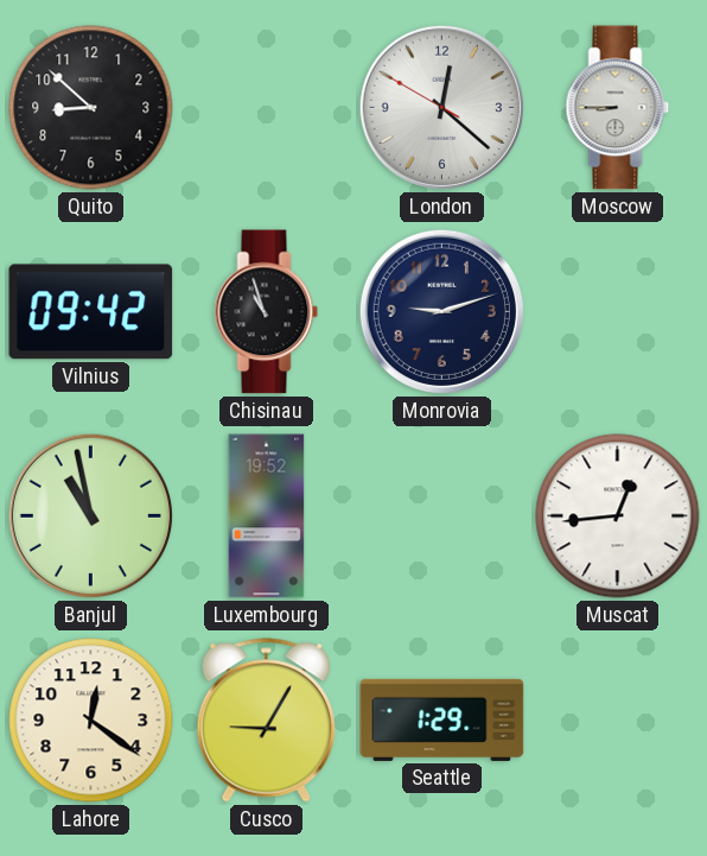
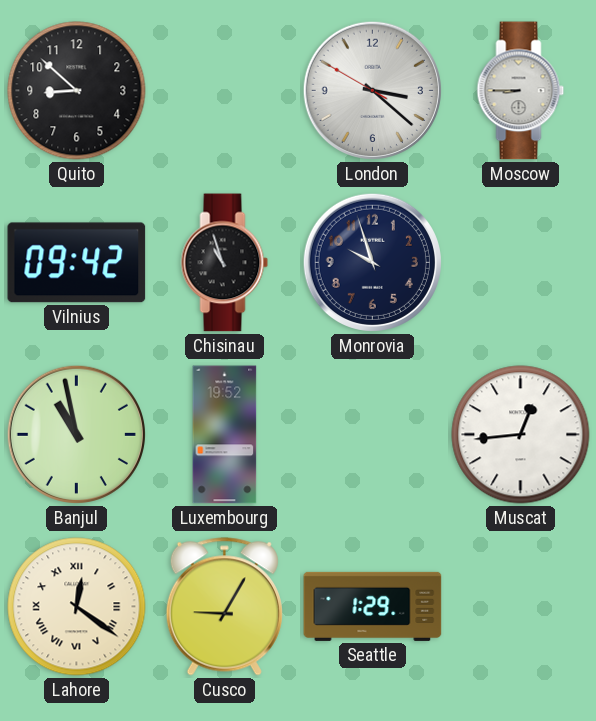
London: 12:21 -> 3:21
Monrovia: 9:12 -> 9:57
Lahore numerals: Arabic -> Roman
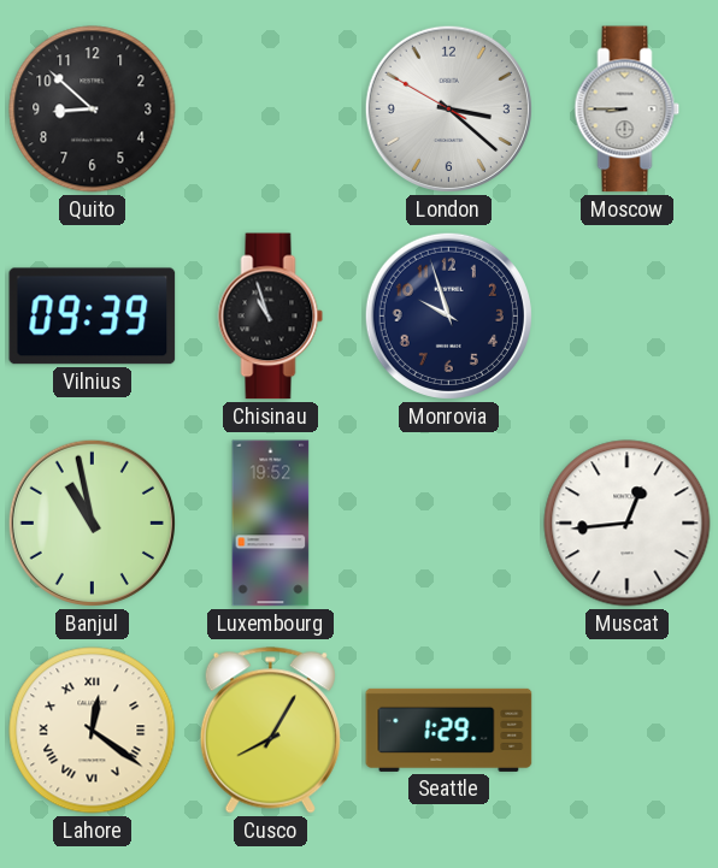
Vilnius: 09:42 -> 09:39
Cusco: 9:05 -> 8:05
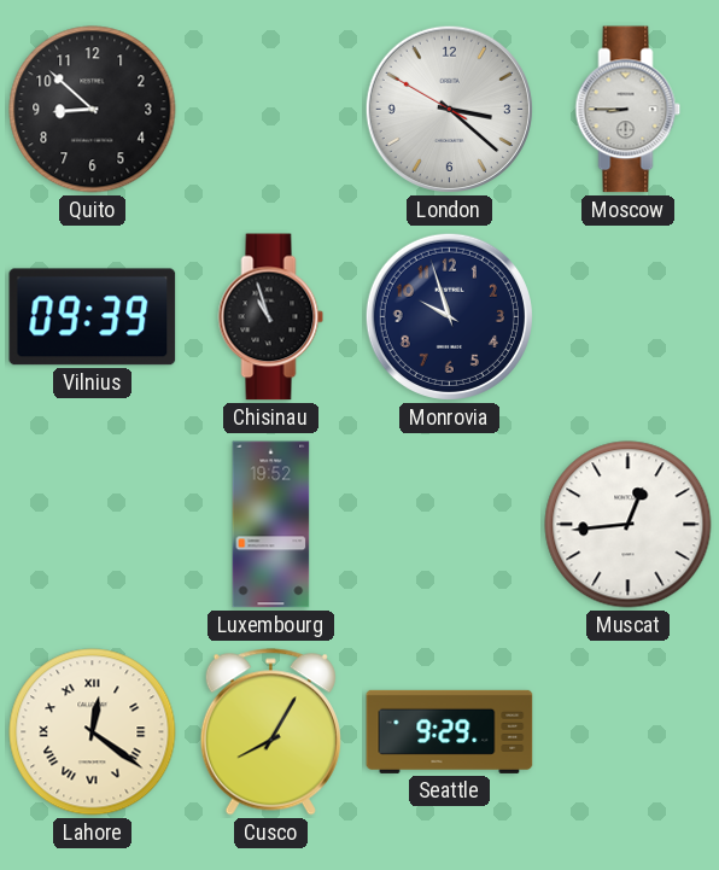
Banjul: 10:58 -> none
Seattle: 1:29 -> 9:29
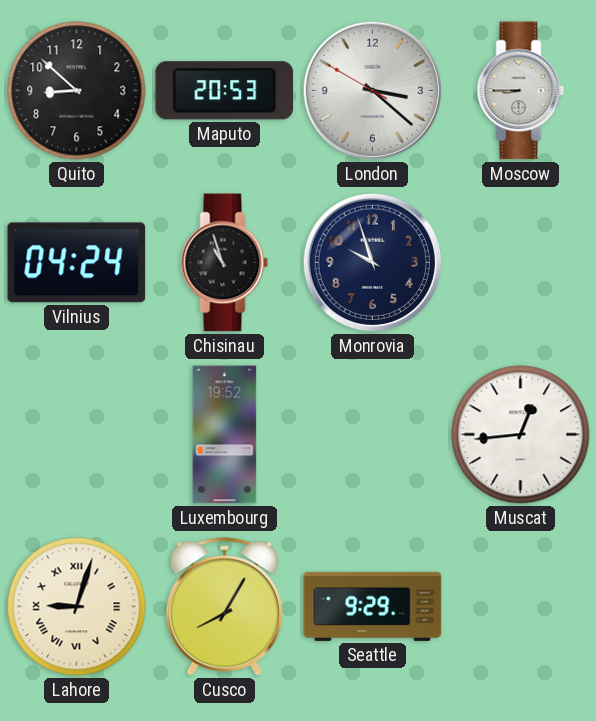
Maputo: none -> 20:53
Vilnius: 09:39 -> 04:24
Lahore: 12:21 -> 9:03
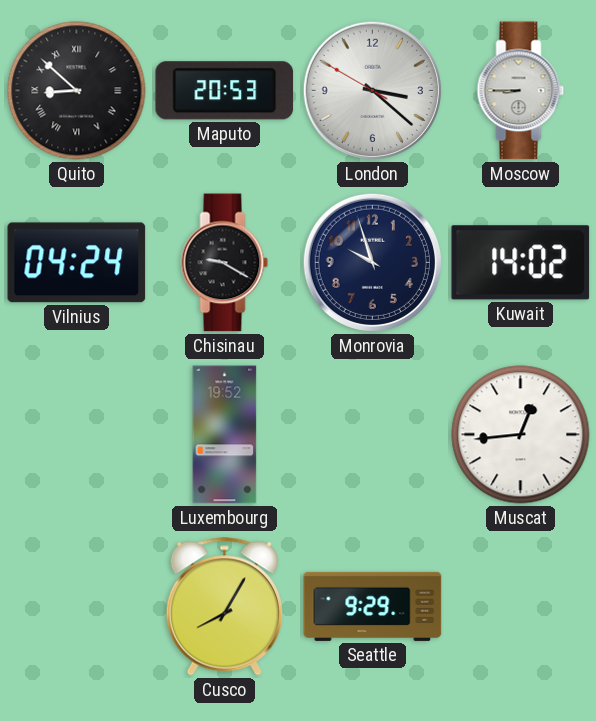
Quito numerals: Arabic -> Roman
Chisinau: 10:57 -> 9:20
Kuwait: none -> 14:02
Lahore: 9:03 -> none
